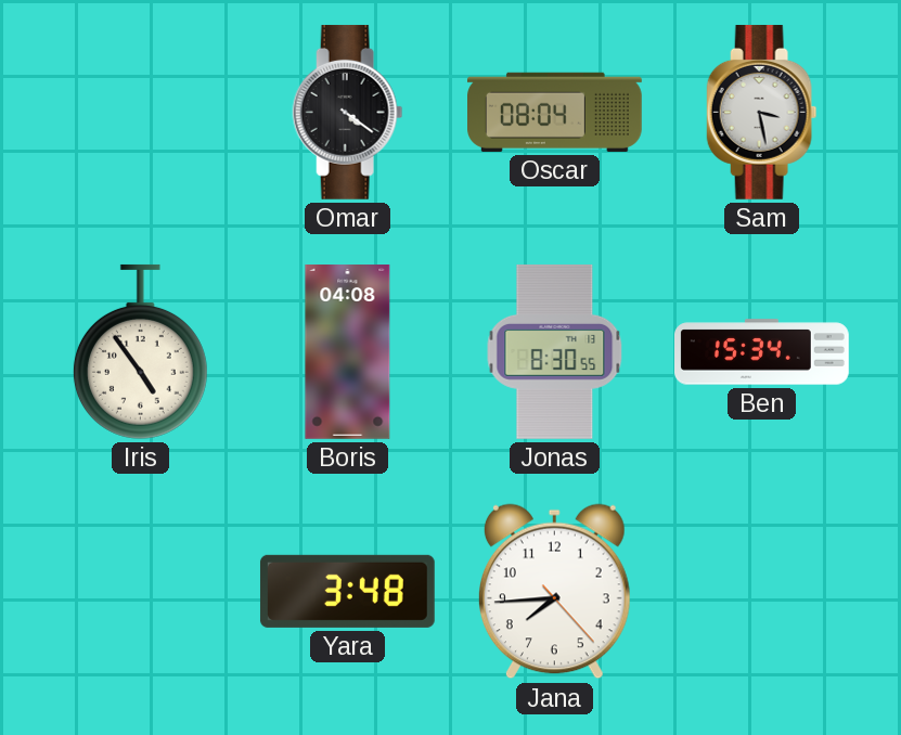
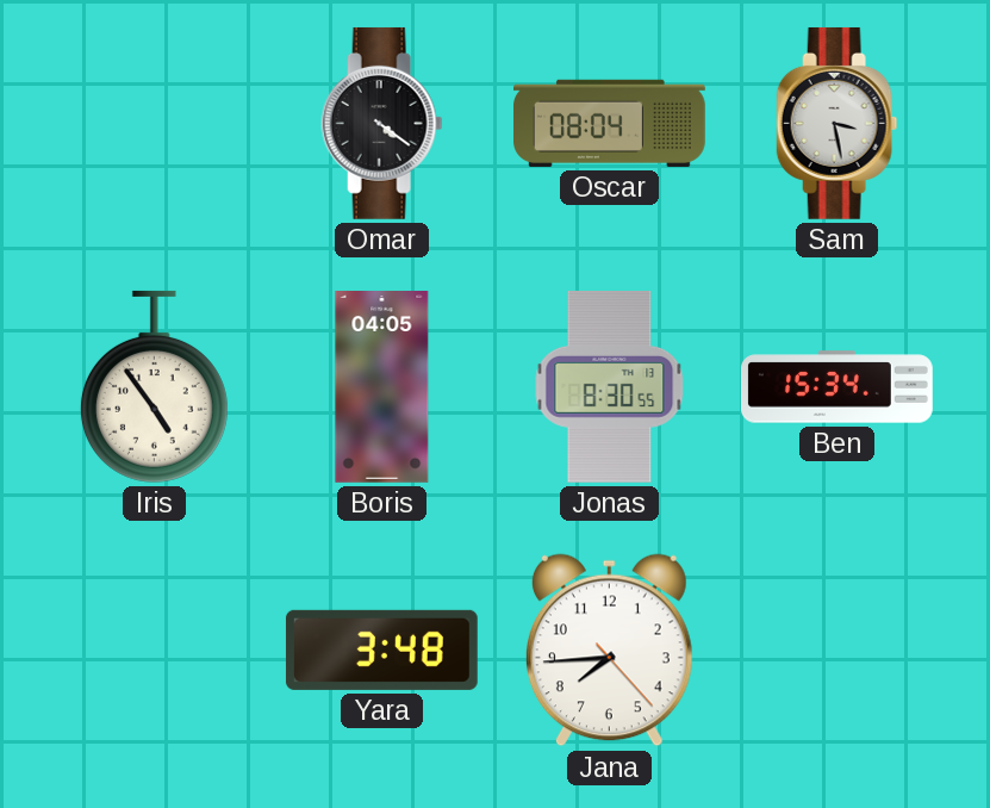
Boris: 04:08 -> 04:05
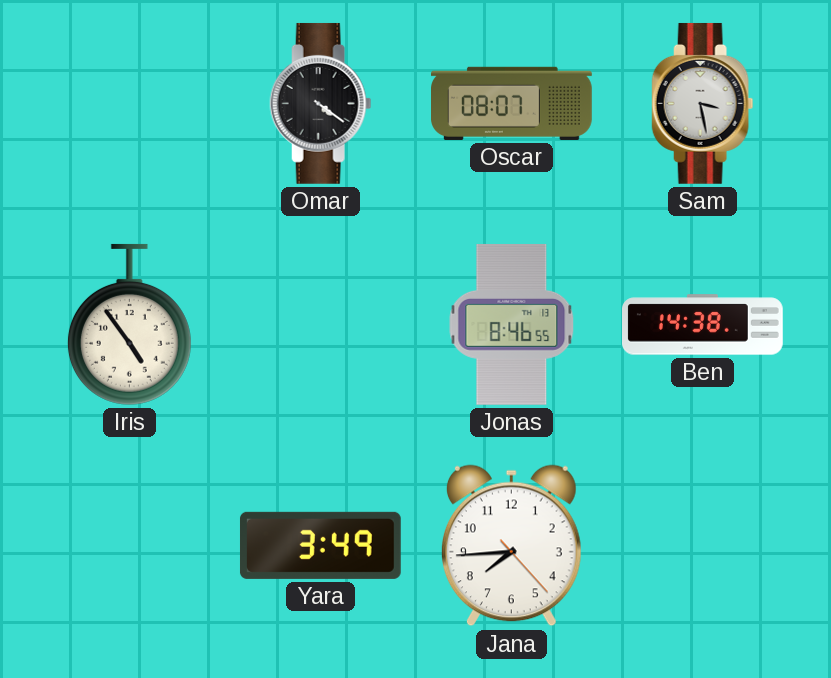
Oscar: 08:04 -> 08:07
Boris: 04:05 -> none
Jonas: 8:30 -> 8:46
Ben: 15:34 -> 14:38
Yara: 3:48 -> 3:49
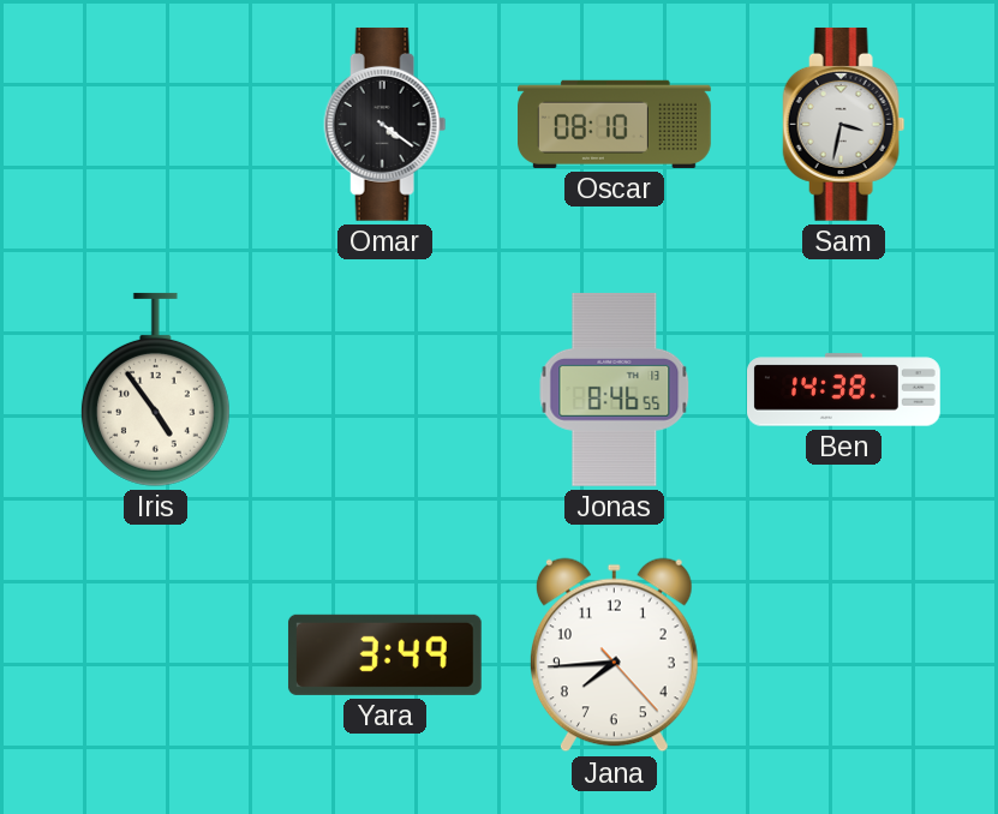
Oscar: 08:07 -> 08:10
Sam: 3:28 -> 3:32
